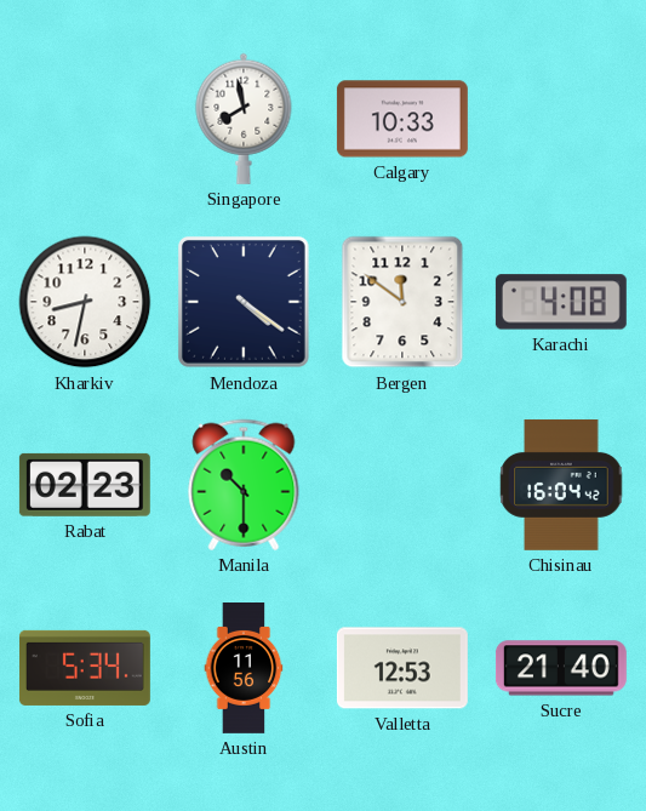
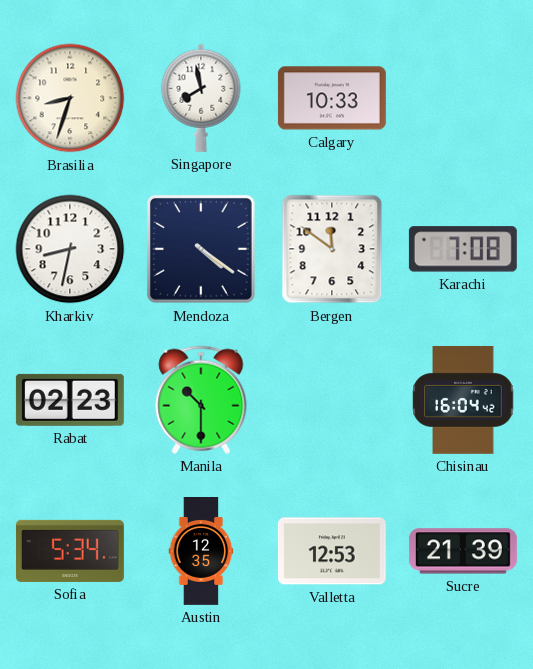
Brasilia: none -> 8:33
Karachi: 4:08 -> 7:08
Austin: 11:56 -> 12:35
Sucre: 21:40 -> 21:39
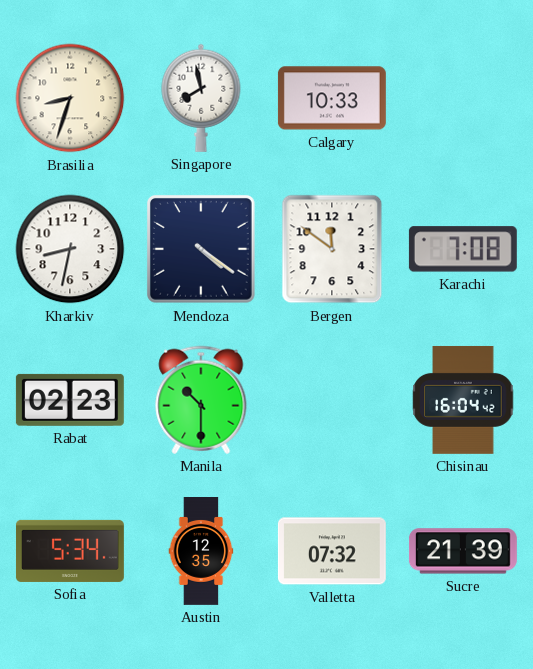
Valletta: 12:53 -> 07:32
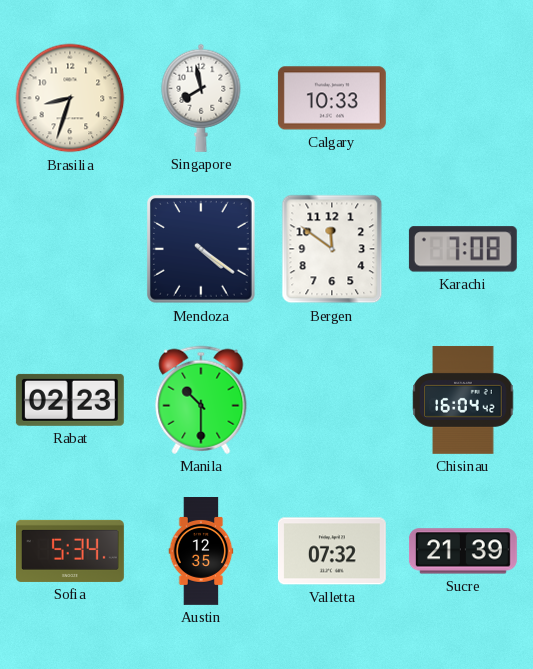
Kharkiv: 8:32 -> none
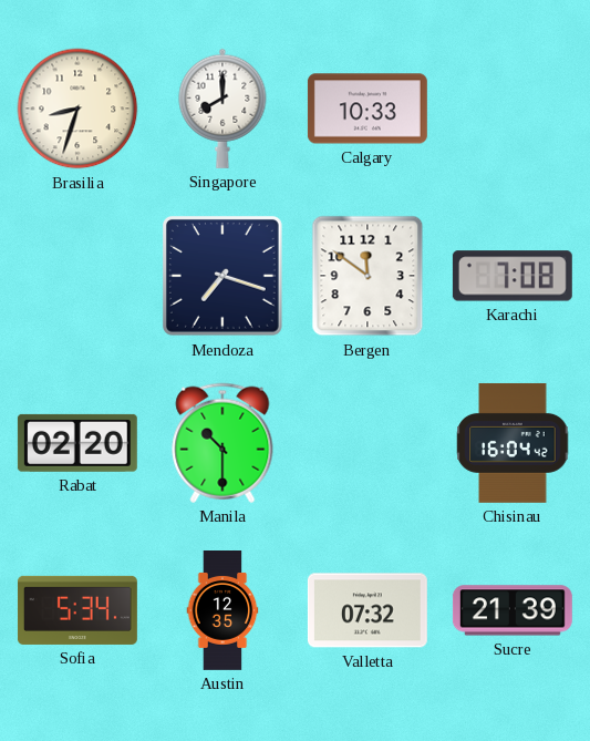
Singapore: 7:58 -> 8:00
Mendoza: 4:21 -> 7:18
Rabat: 02:23 -> 02:20
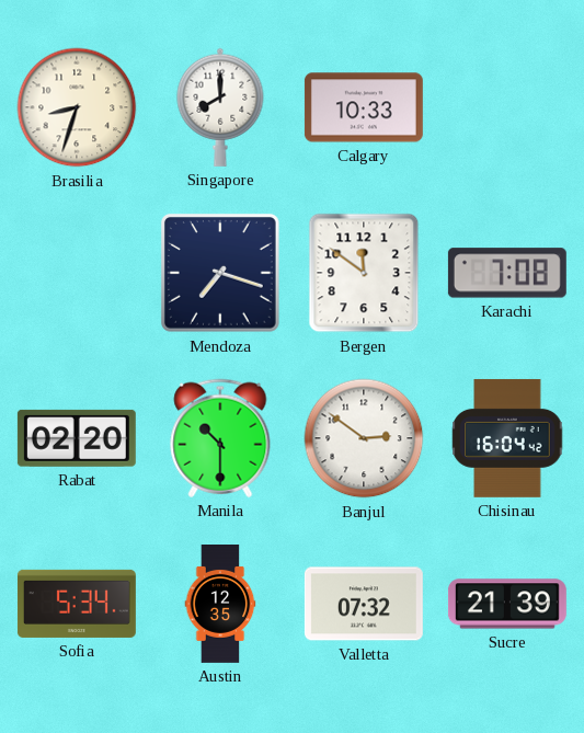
Banjul: none -> 2:51
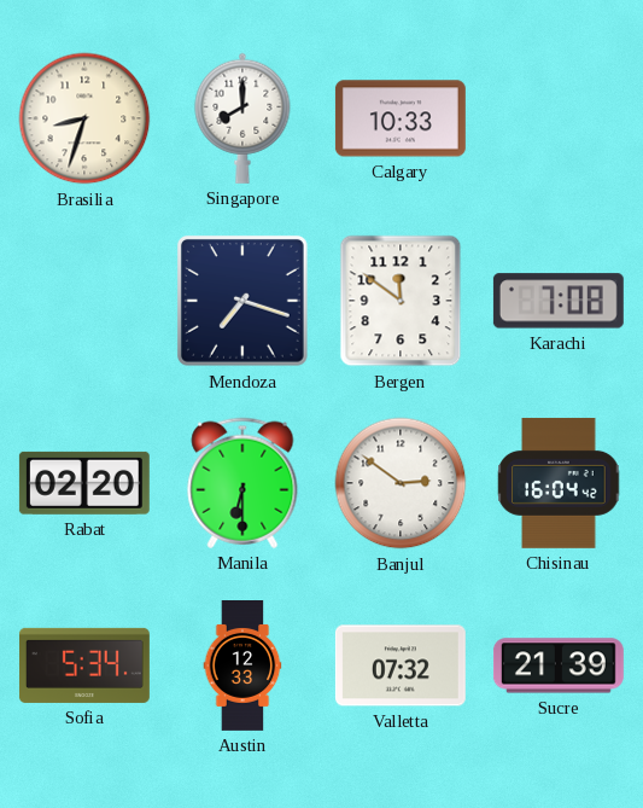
Manila: 10:30 -> 6:30
Austin: 12:35 -> 12:33
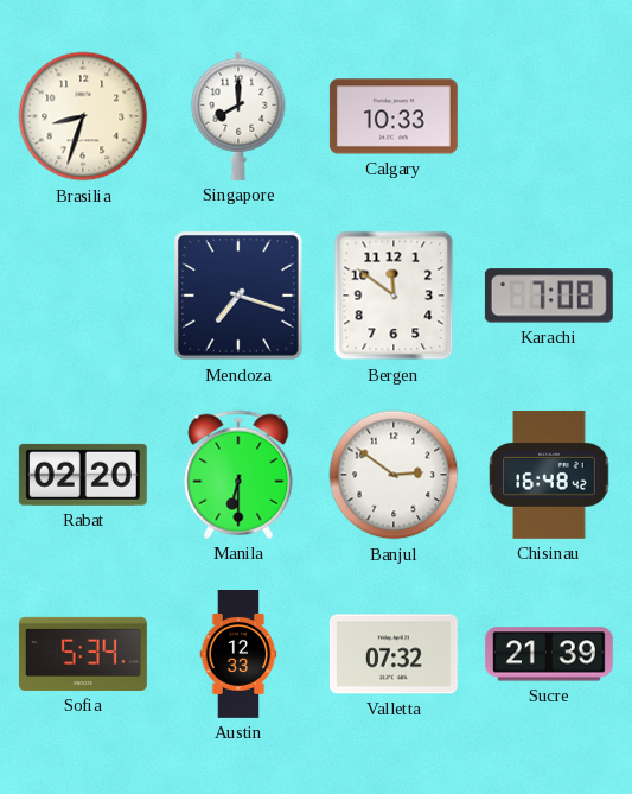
Chisinau: 16:04 -> 16:48
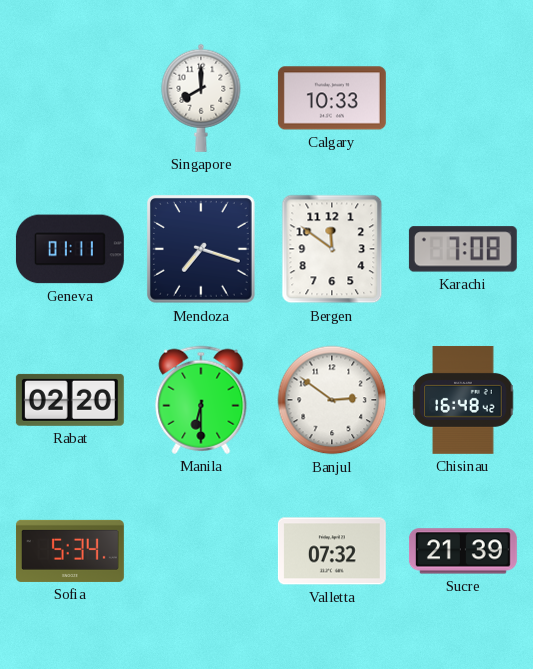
Brasilia: 8:33 -> none
Geneva: none -> 01:11
Austin: 12:33 -> none
